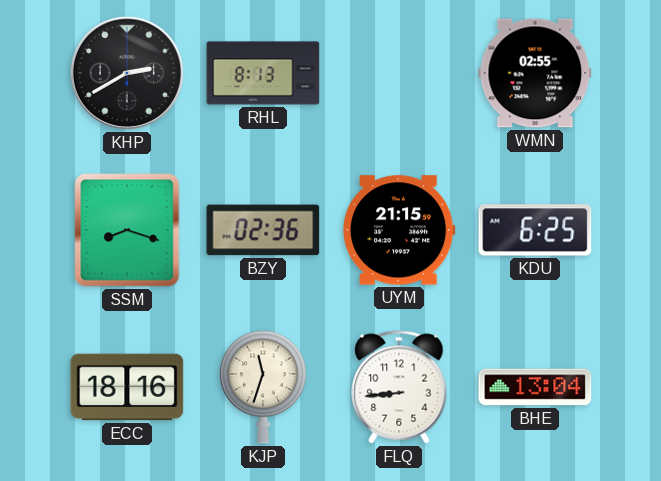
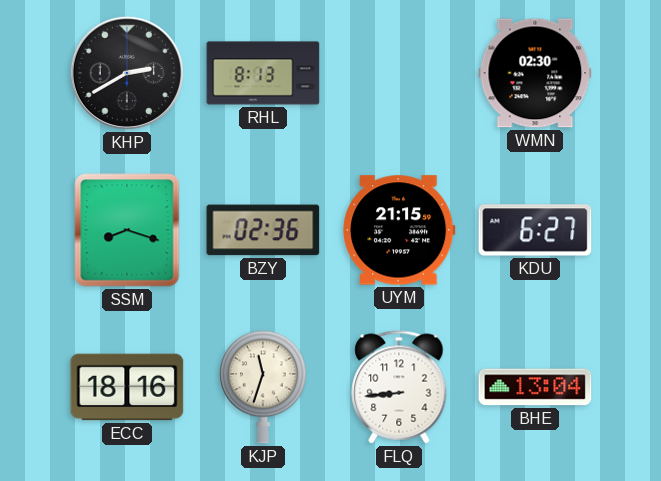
WMN: 02:55 -> 02:30
KDU: 6:25 -> 6:27
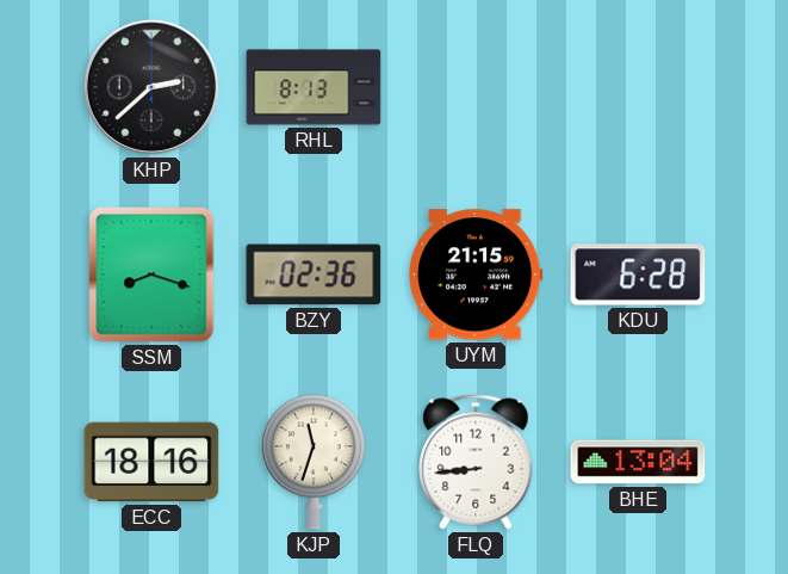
KHP: 2:40 -> 2:38
WMN: 02:30 -> none
KDU: 6:27 -> 6:28
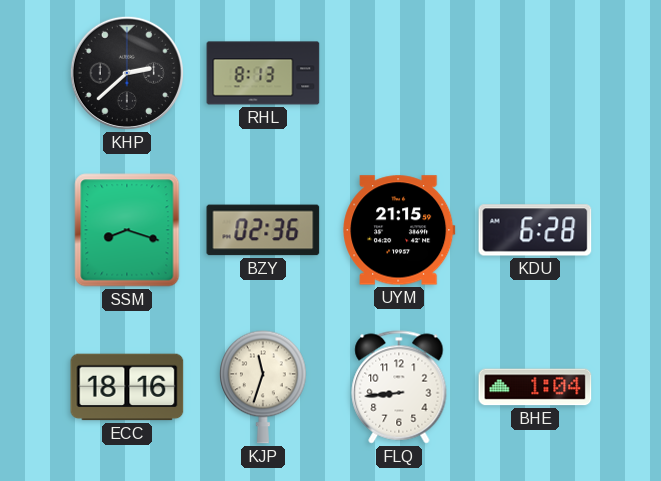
BHE: 13:04 -> 1:04
